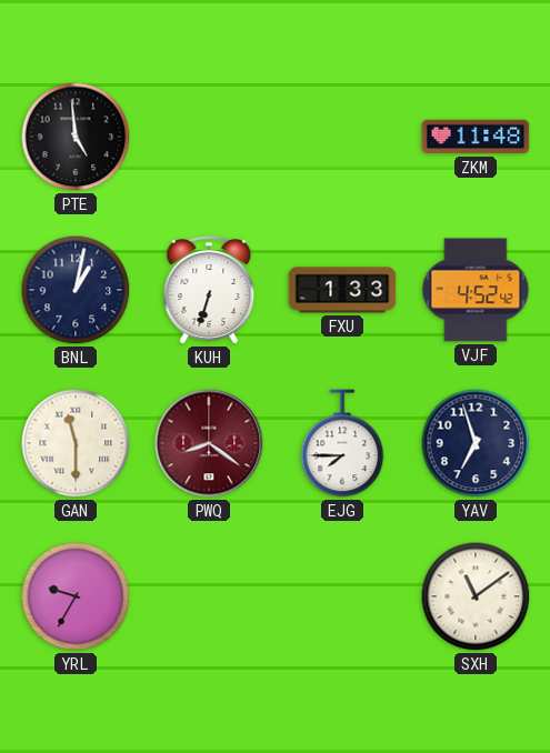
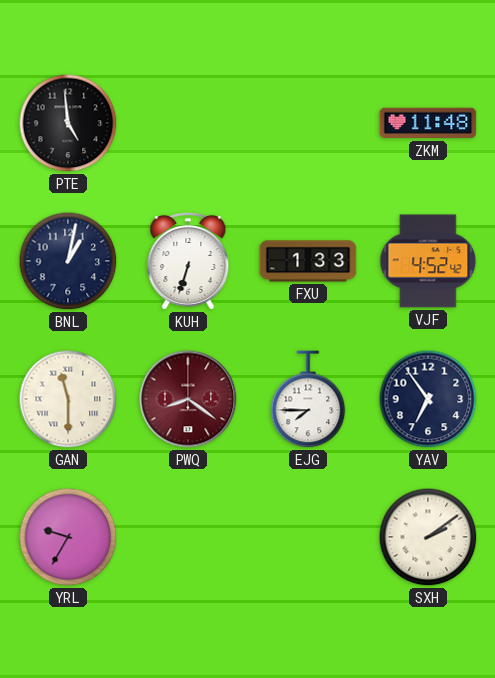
YAV: 6:57 -> 6:54
SXH: 11:09 -> 2:09
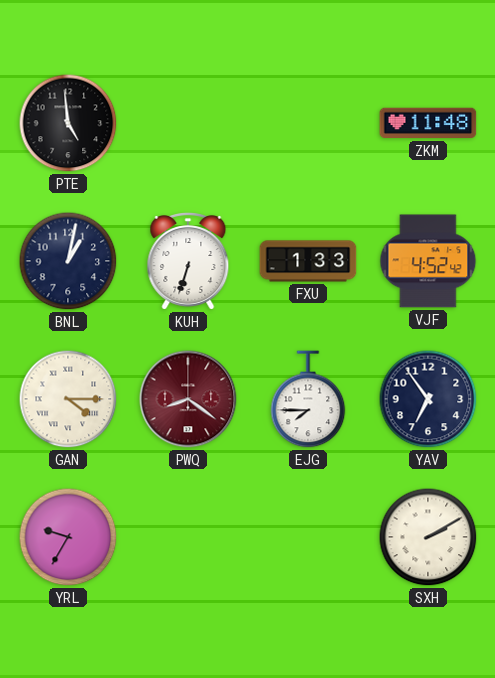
GAN: 11:30 -> 4:15
SXH: 2:09 -> 2:10
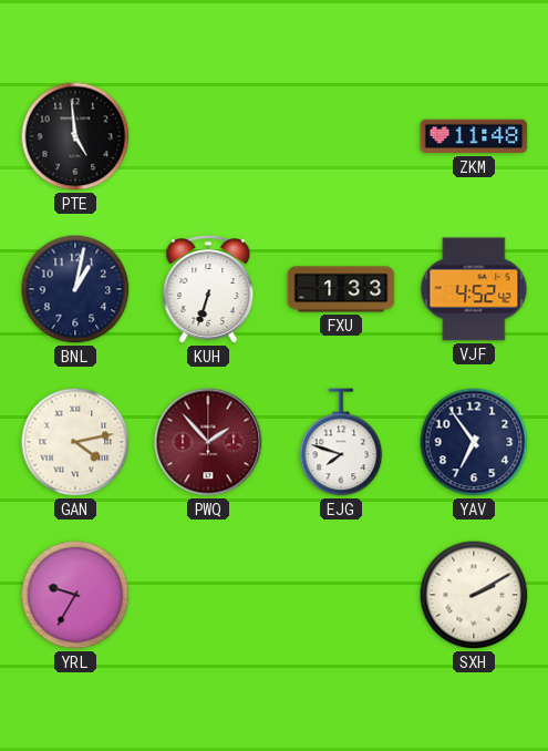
GAN: 4:15 -> 4:13
PWQ: 8:21 -> 1:53
EJG: 7:45 -> 7:48
